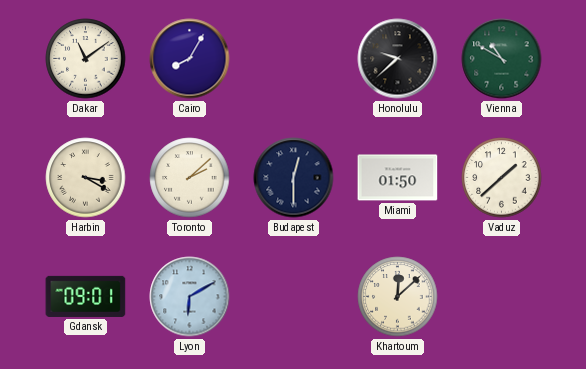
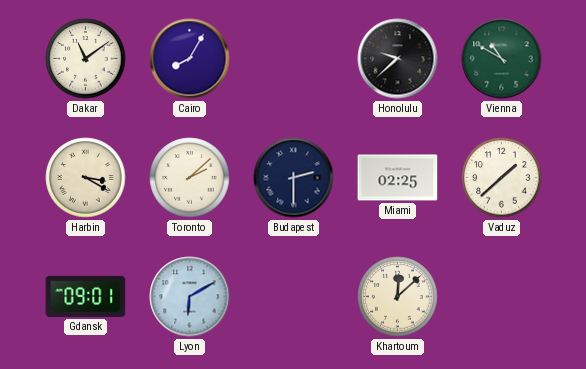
Budapest: 12:30 -> 2:30
Miami: 01:50 -> 02:25
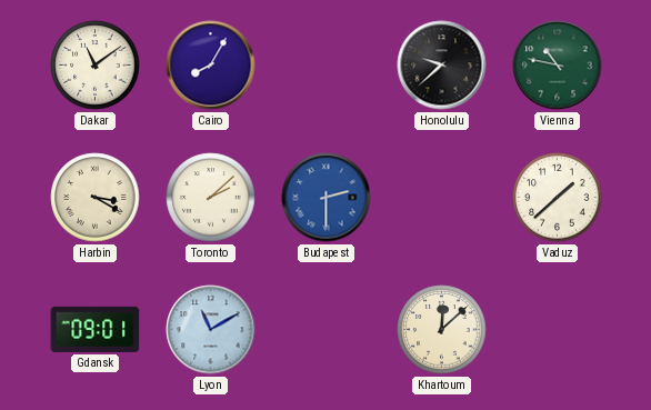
Vienna: 10:50 -> 10:47
Budapest dial: navy -> blue
Miami: 02:25 -> none
Lyon: 6:10 -> 11:10
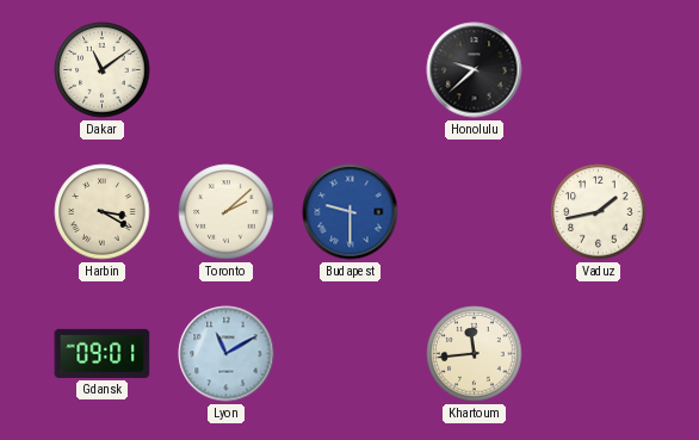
Cairo: 8:05 -> none
Vienna: 10:47 -> none
Budapest: 2:30 -> 9:30
Vaduz: 1:38 -> 1:43
Khartoum: 12:08 -> 11:44
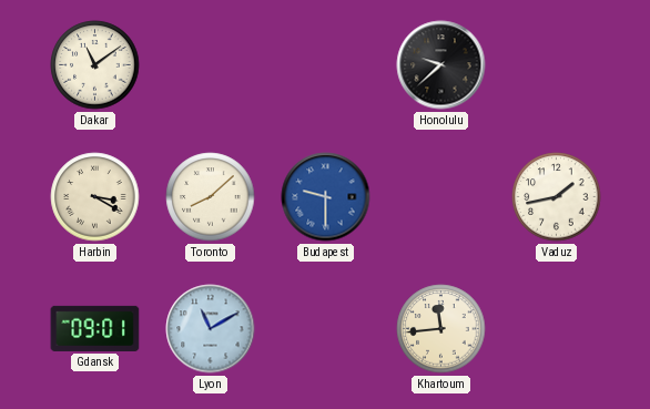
Toronto: 2:08 -> 8:08
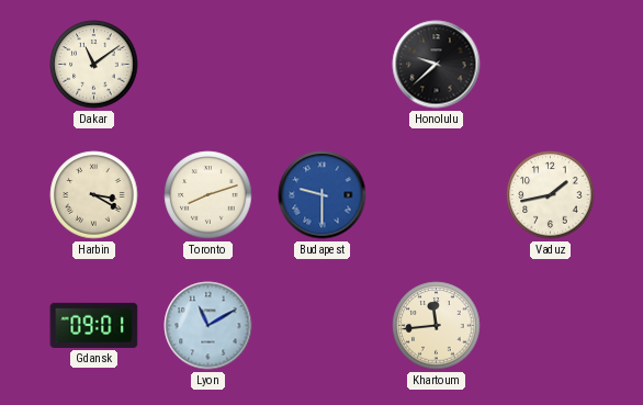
Toronto: 8:08 -> 8:12
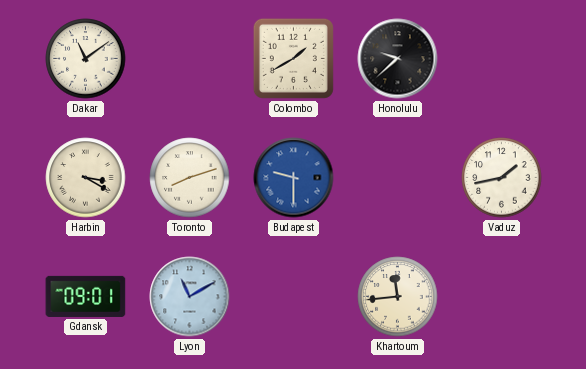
Colombo: none -> 1:40
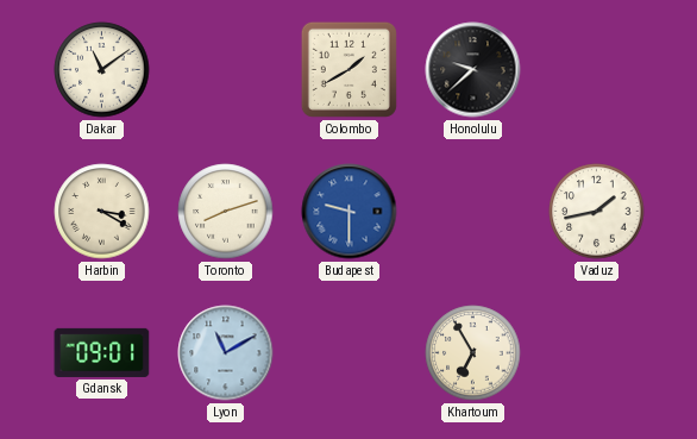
Khartoum: 11:44 -> 6:55
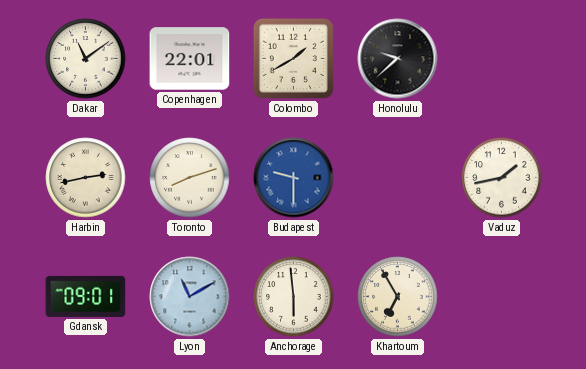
Copenhagen: none -> 22:01
Harbin: 3:20 -> 2:43
Anchorage: none -> 5:59
